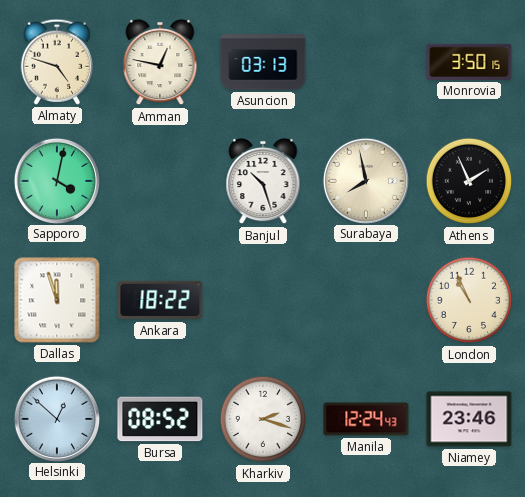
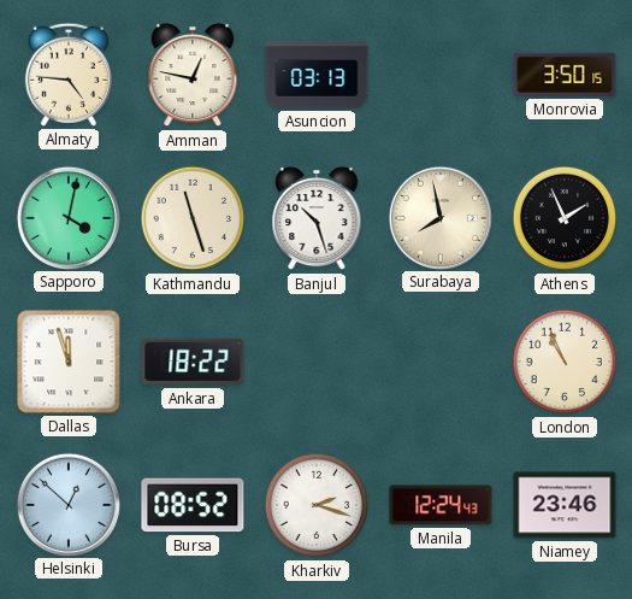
Almaty: 4:48 -> 4:46
Kathmandu: none -> 11:27
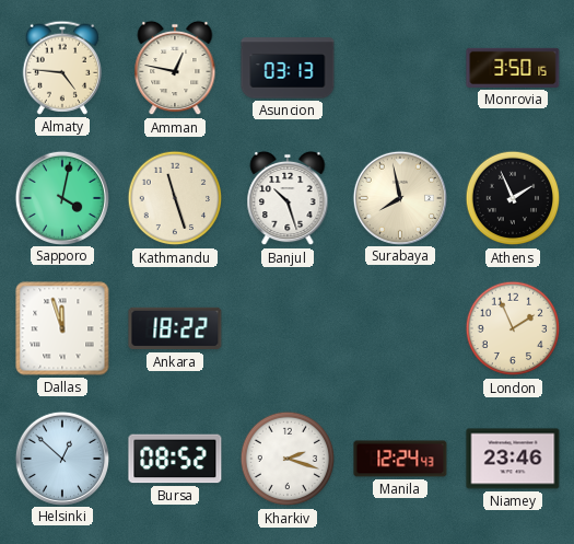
London: 10:56 -> 1:56
